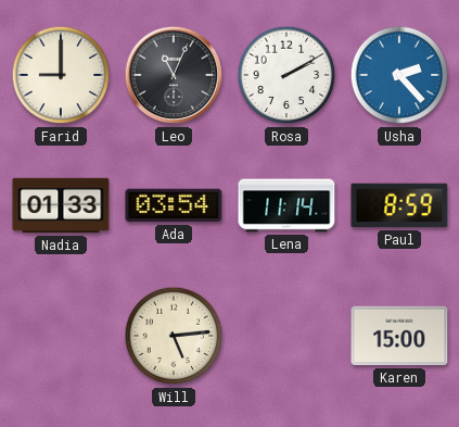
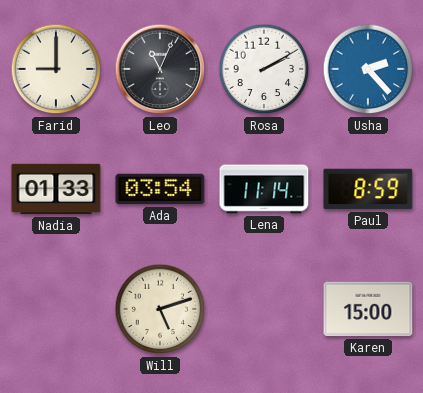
Will: 5:14 -> 5:12
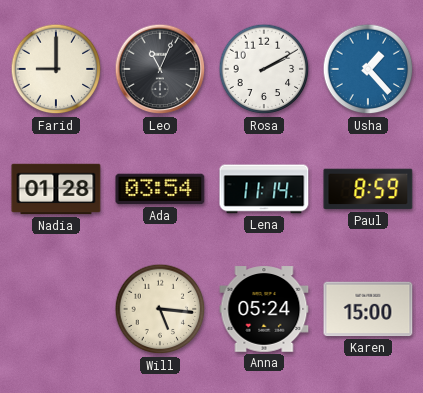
Usha: 2:23 -> 1:23
Nadia: 01:33 -> 01:28
Will: 5:12 -> 5:16
Anna: none -> 05:24
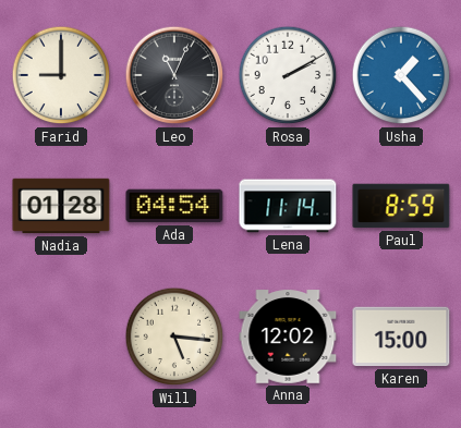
Ada: 03:54 -> 04:54
Anna: 05:24 -> 12:02
